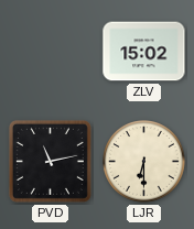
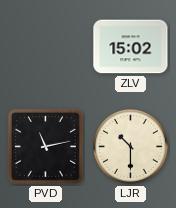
LJR: 6:30 -> 10:30
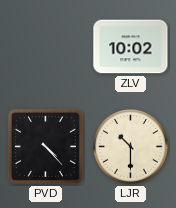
ZLV: 15:02 -> 10:02
PVD: 11:13 -> 4:23
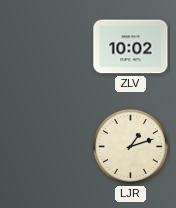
PVD: 4:23 -> none
LJR: 10:30 -> 1:12
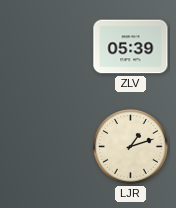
ZLV: 10:02 -> 05:39
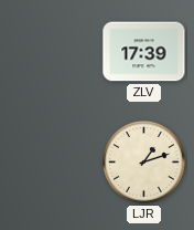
ZLV: 05:39 -> 17:39
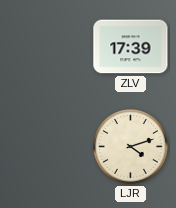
LJR: 1:12 -> 4:12
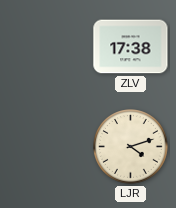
ZLV: 17:39 -> 17:38
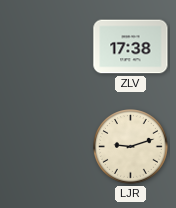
LJR: 4:12 -> 9:12
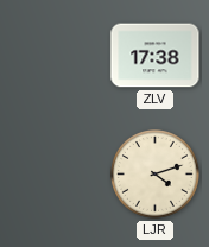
LJR: 9:12 -> 4:12
